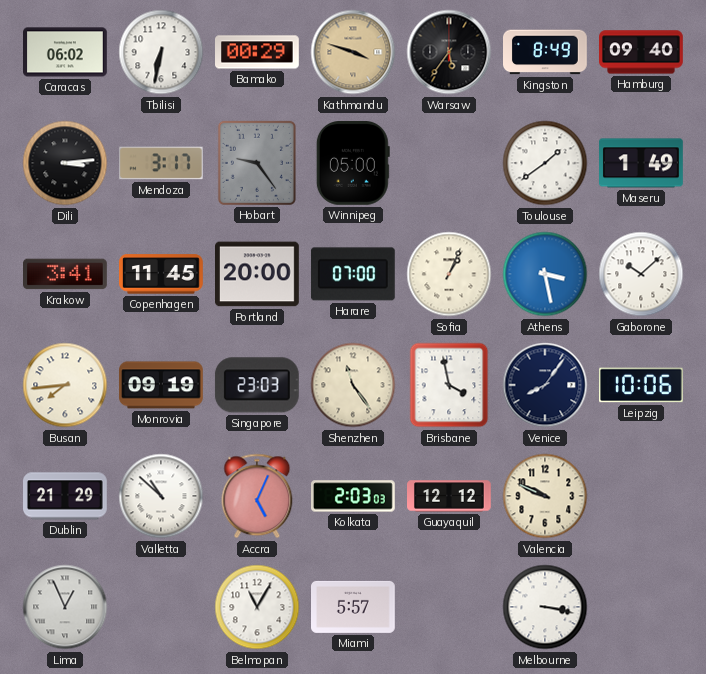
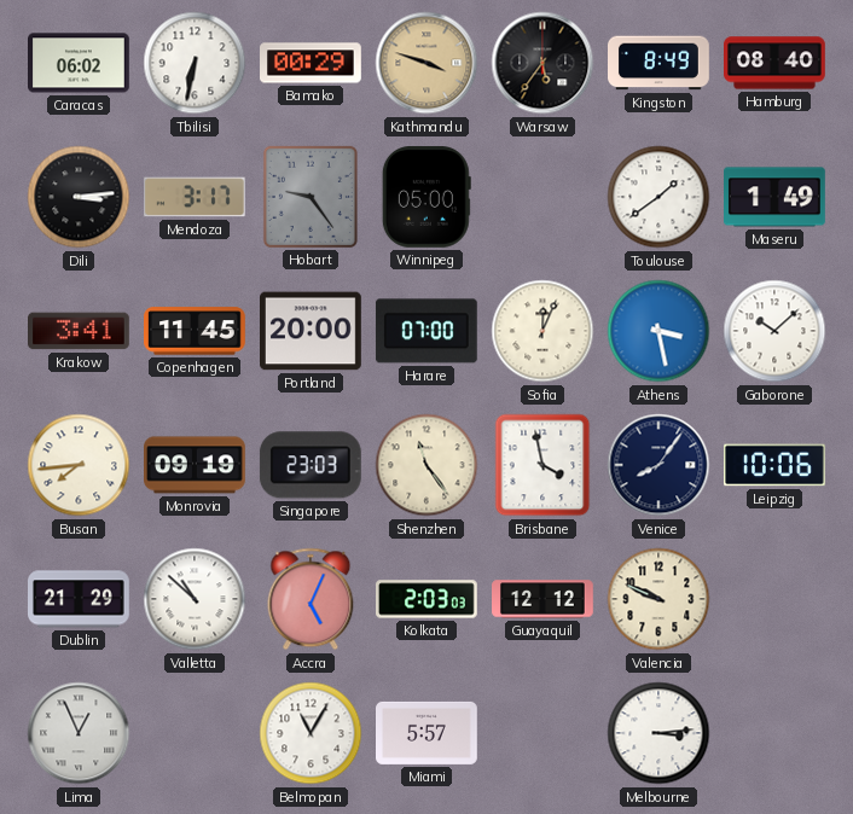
Hamburg: 09:40 -> 08:40
Sofia: 1:04 -> 12:04
Melbourne: 3:17 -> 3:14
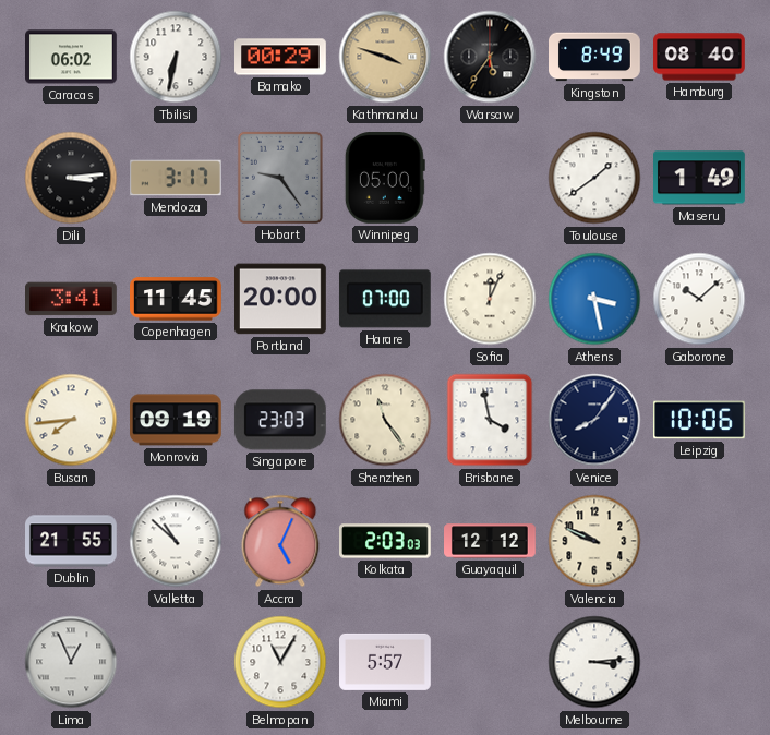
Dublin: 21:29 -> 21:55
